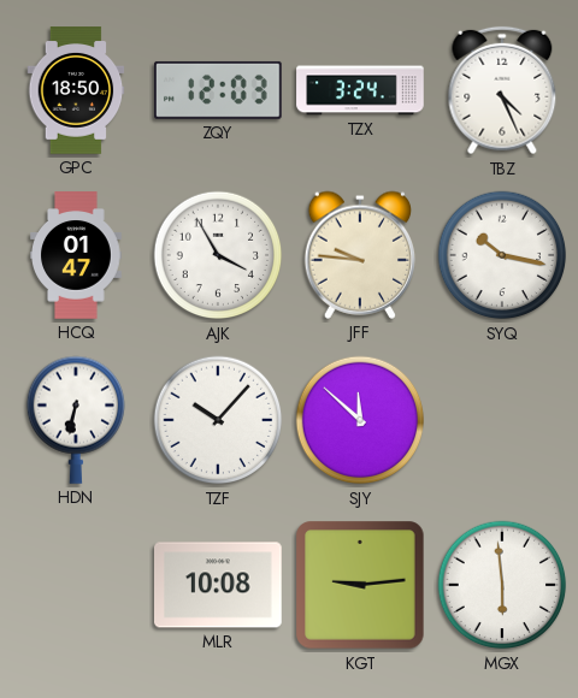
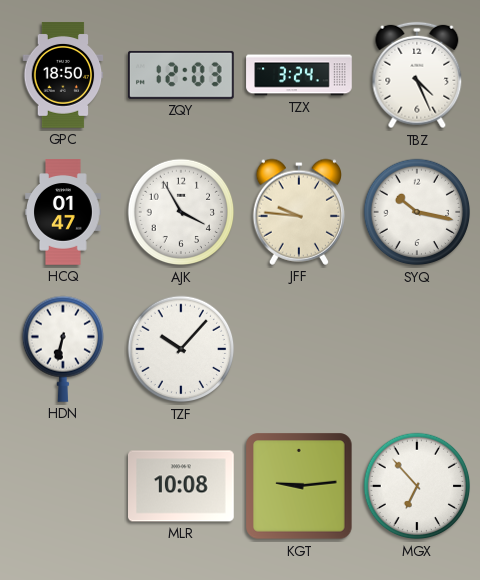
SJY: 11:52 -> none
MGX: 5:59 -> 6:53
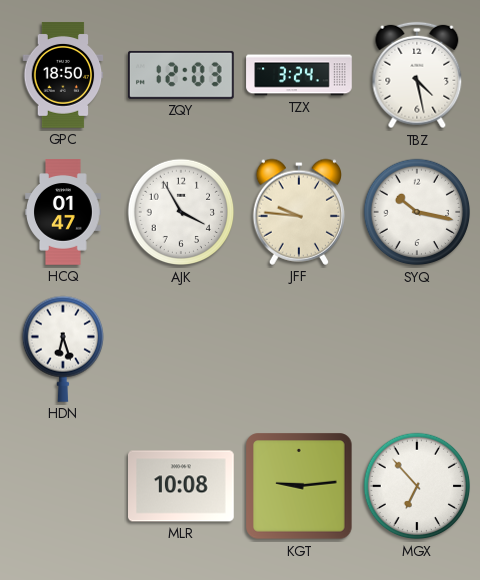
TBZ: 4:26 -> 4:28
HDN: 6:32 -> 6:27
TZF: 10:07 -> none
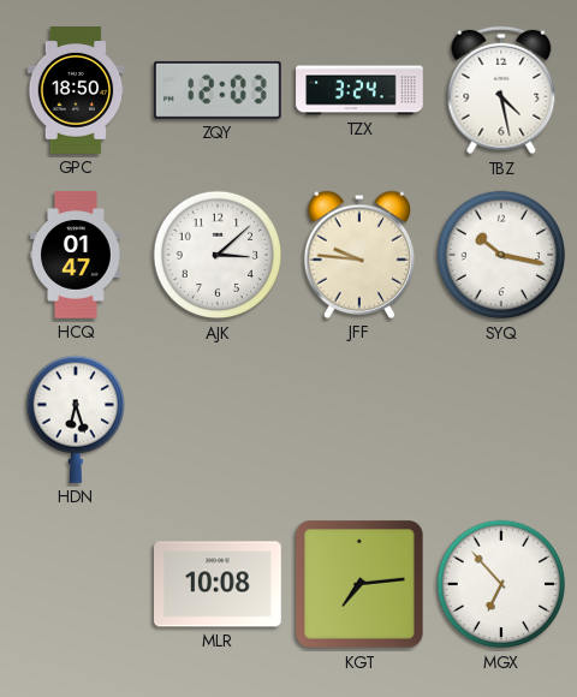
AJK: 3:55 -> 3:08
KGT: 9:14 -> 7:14
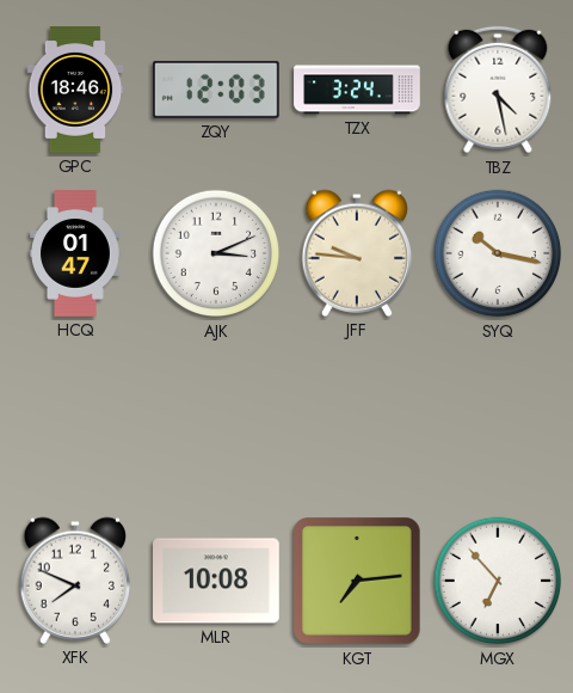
GPC: 18:50 -> 18:46
AJK: 3:08 -> 3:11
HDN: 6:27 -> none
XFK: none -> 7:49
